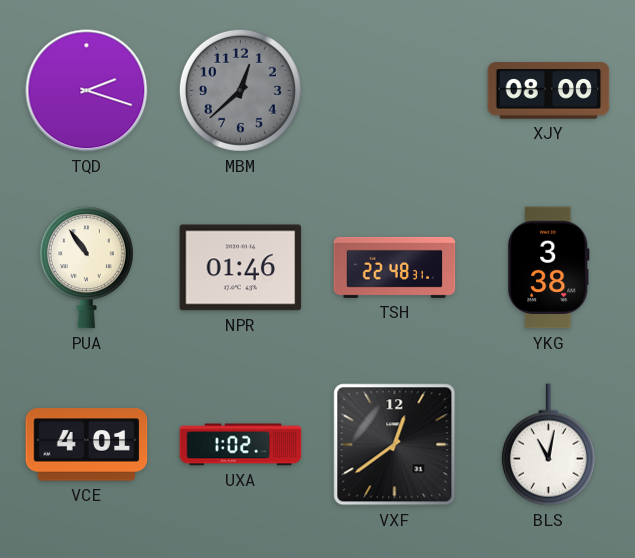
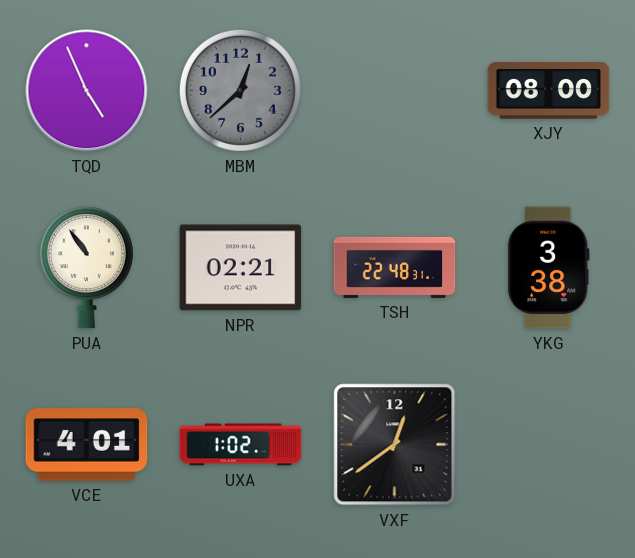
TQD: 2:18 -> 4:56
NPR: 01:46 -> 02:21
BLS: 11:02 -> none
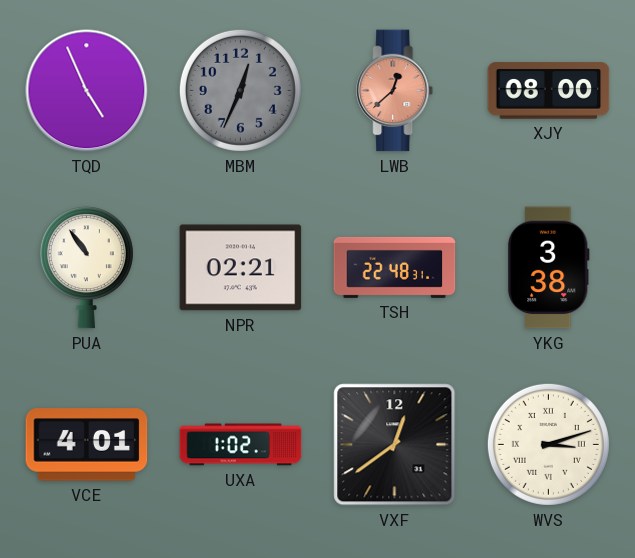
MBM: 12:38 -> 12:34
LWB: none -> 12:38
WVS: none -> 3:12
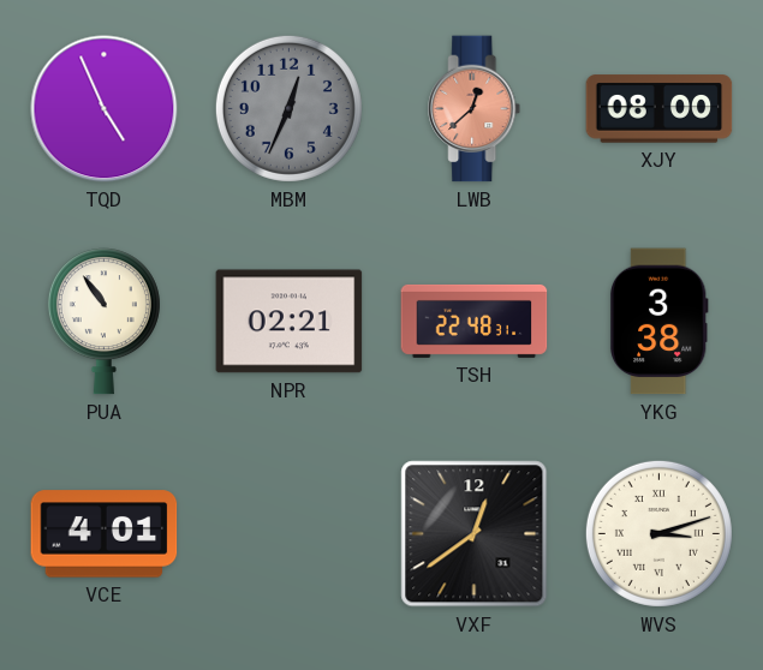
UXA: 1:02 -> none
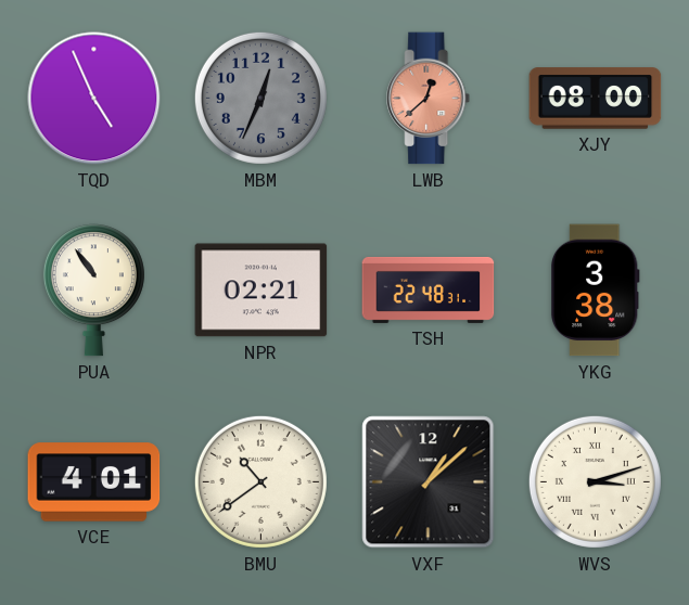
BMU: none -> 10:39
VXF: 12:39 -> 1:08
